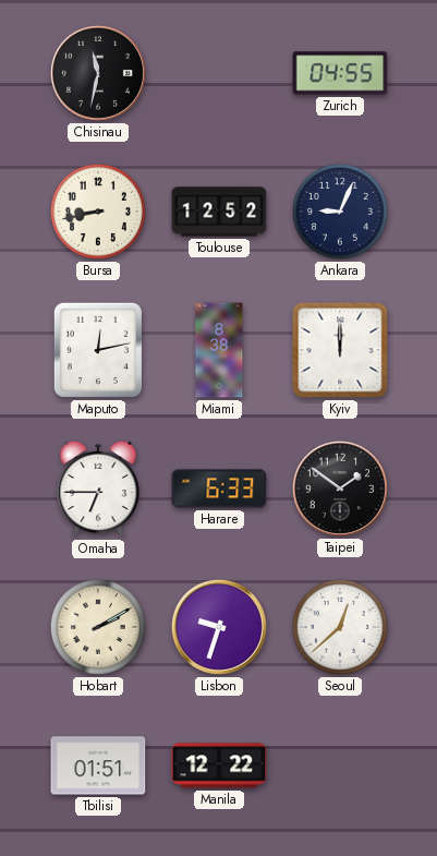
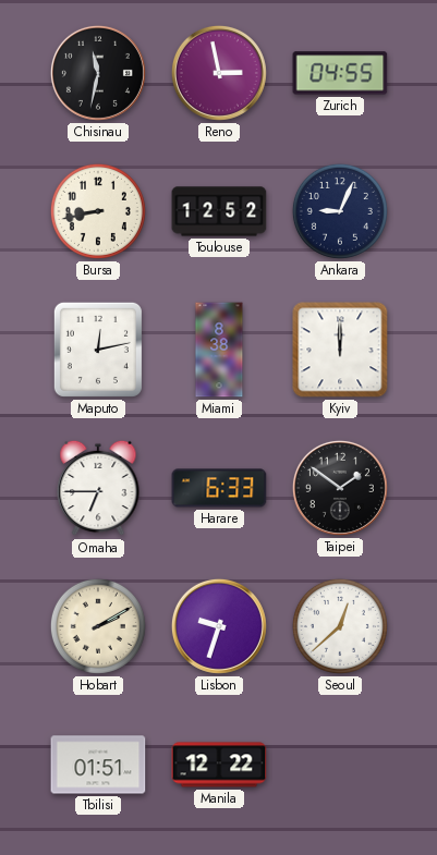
Reno: none -> 2:58
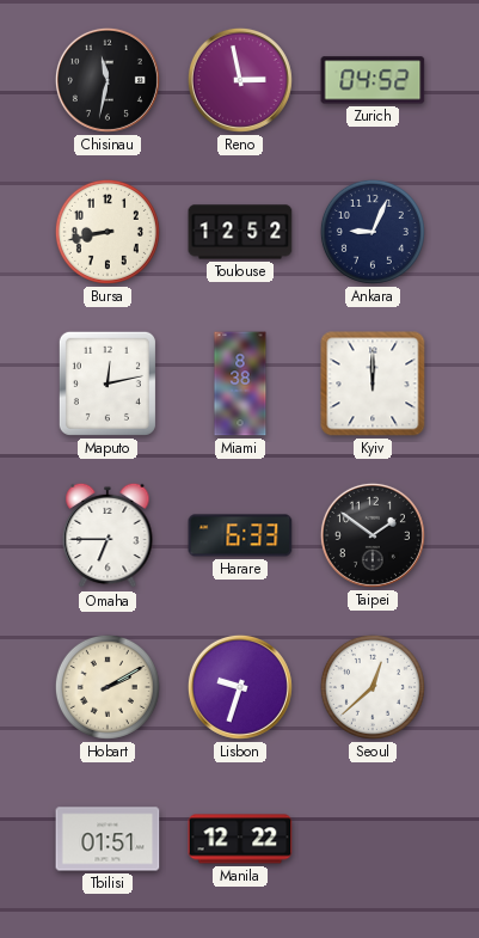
Zurich: 04:55 -> 04:52
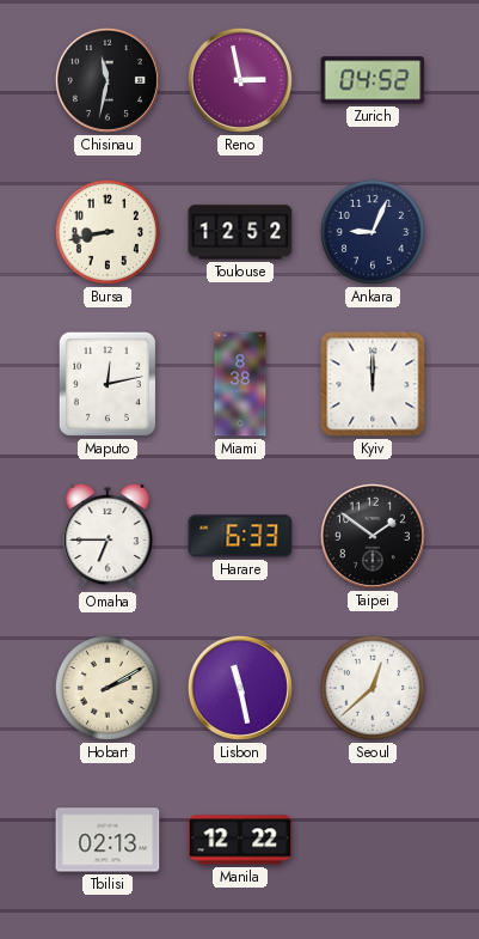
Lisbon: 9:33 -> 11:28
Tbilisi: 01:51 -> 02:13
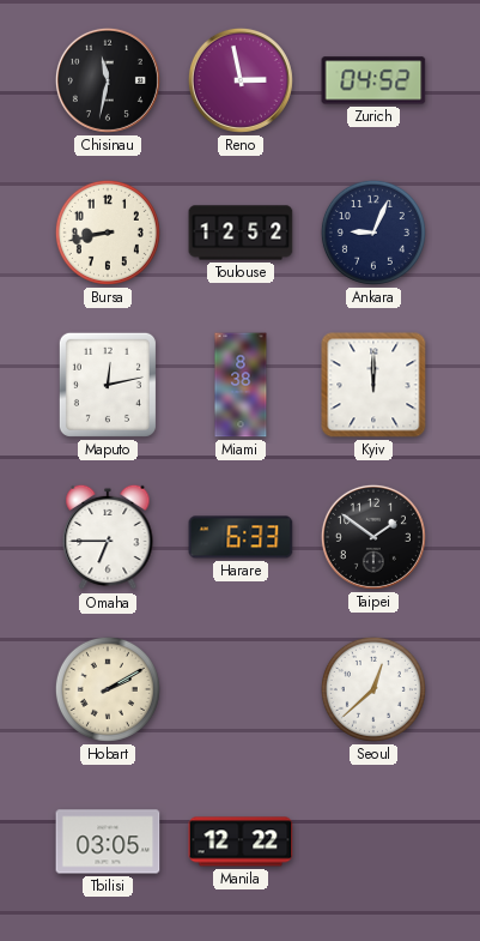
Lisbon: 11:28 -> none
Tbilisi: 02:13 -> 03:05
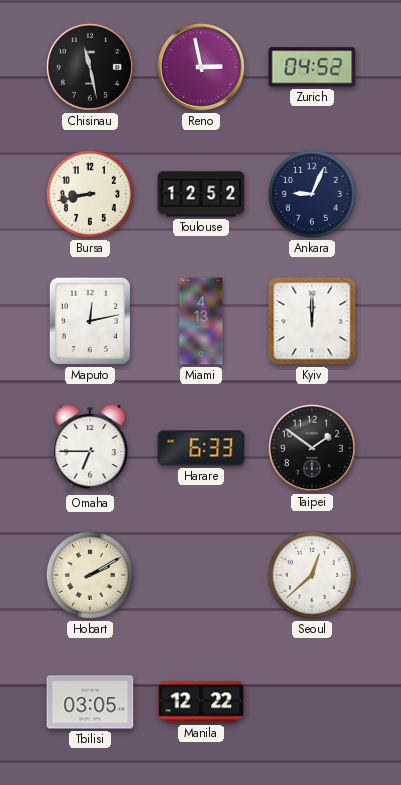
Chisinau: 11:32 -> 11:28
Miami: 8:38 -> 4:13
